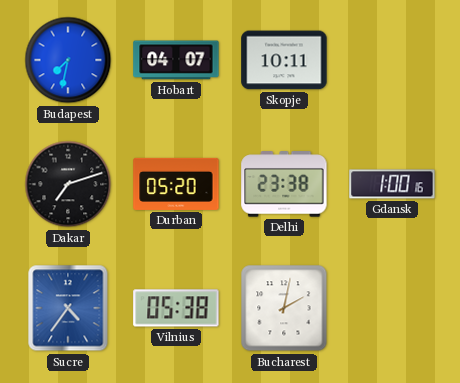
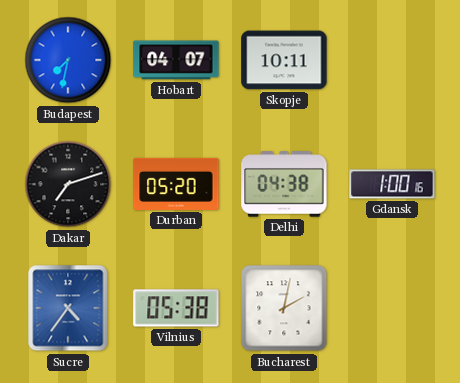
Delhi: 23:38 -> 04:38
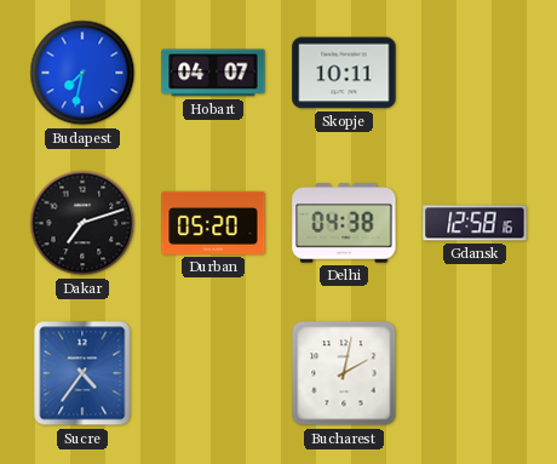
Gdansk: 1:00 -> 12:58
Vilnius: 05:38 -> none
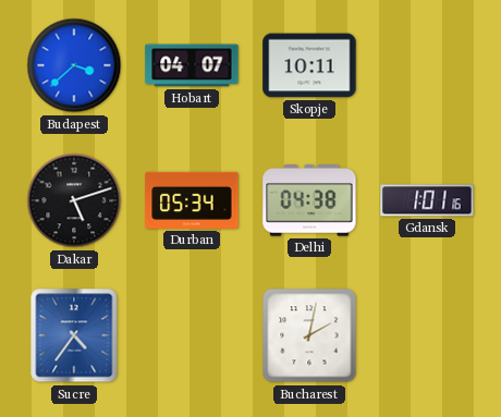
Budapest: 7:32 -> 3:38
Dakar: 7:12 -> 5:12
Durban: 05:20 -> 05:34
Gdansk: 12:58 -> 1:01
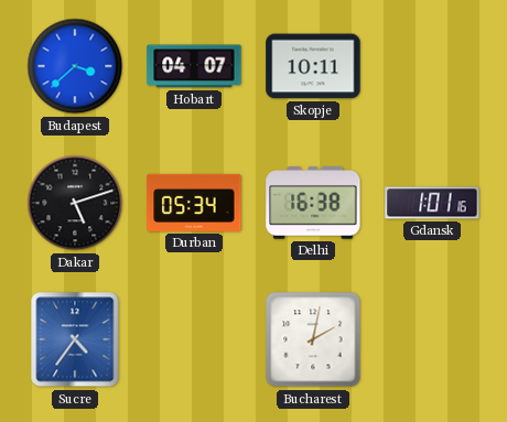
Delhi: 04:38 -> 16:38
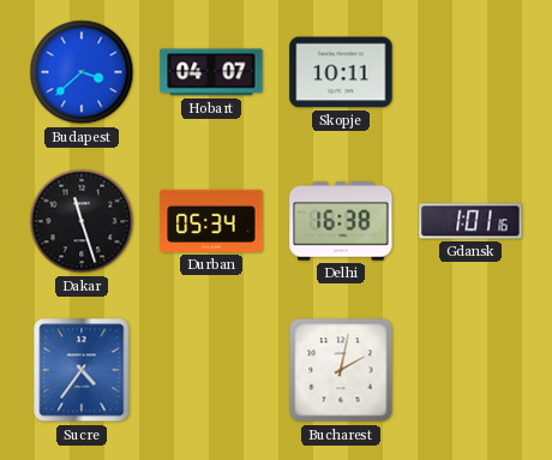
Dakar: 5:12 -> 11:27
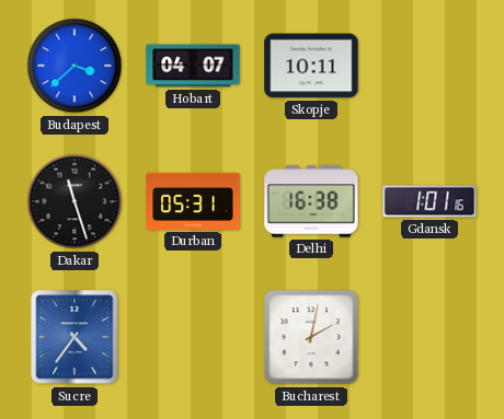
Durban: 05:34 -> 05:31
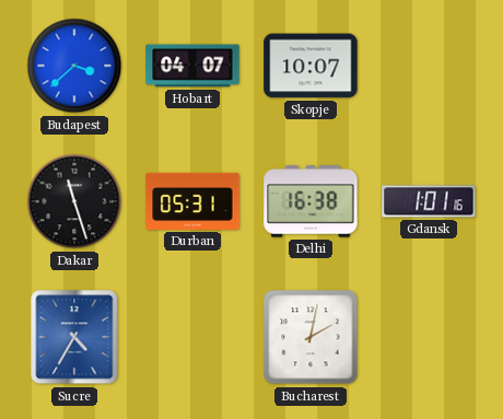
Skopje: 10:11 -> 10:07
Sucre: 4:36 -> 4:35
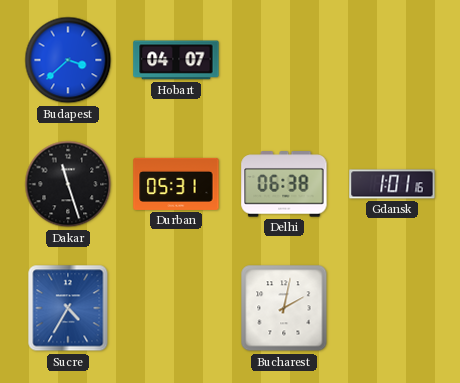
Skopje: 10:07 -> none
Delhi: 16:38 -> 06:38
